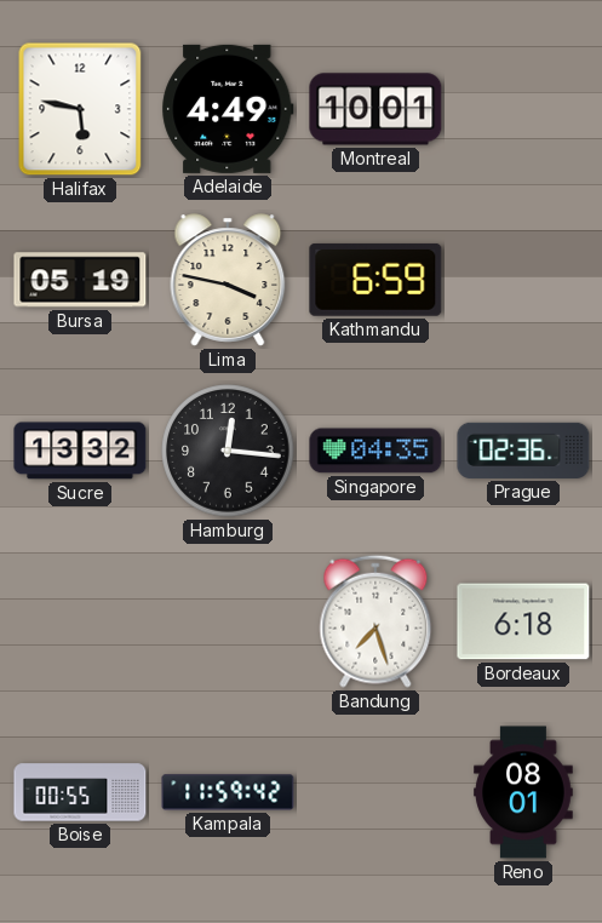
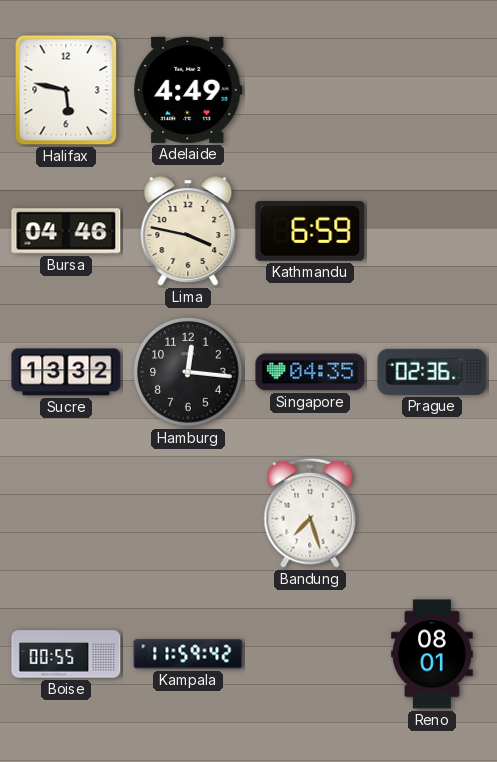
Montreal: 10:01 -> none
Bursa: 05:19 -> 04:46
Bordeaux: 6:18 -> none
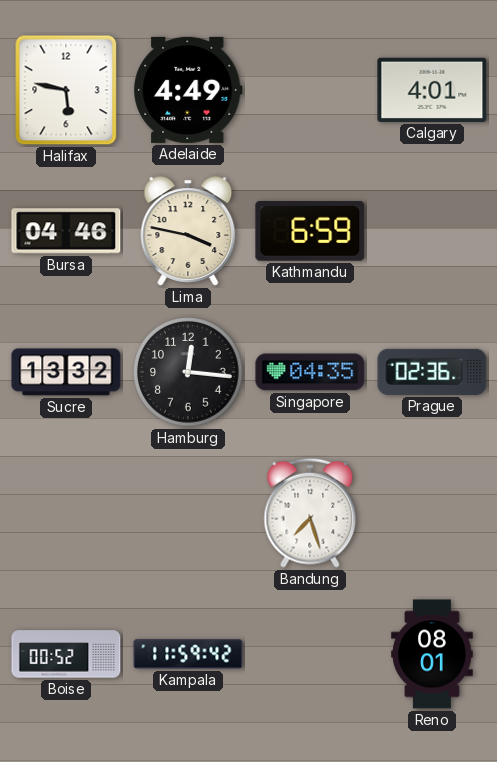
Calgary: none -> 4:01
Boise: 00:55 -> 00:52
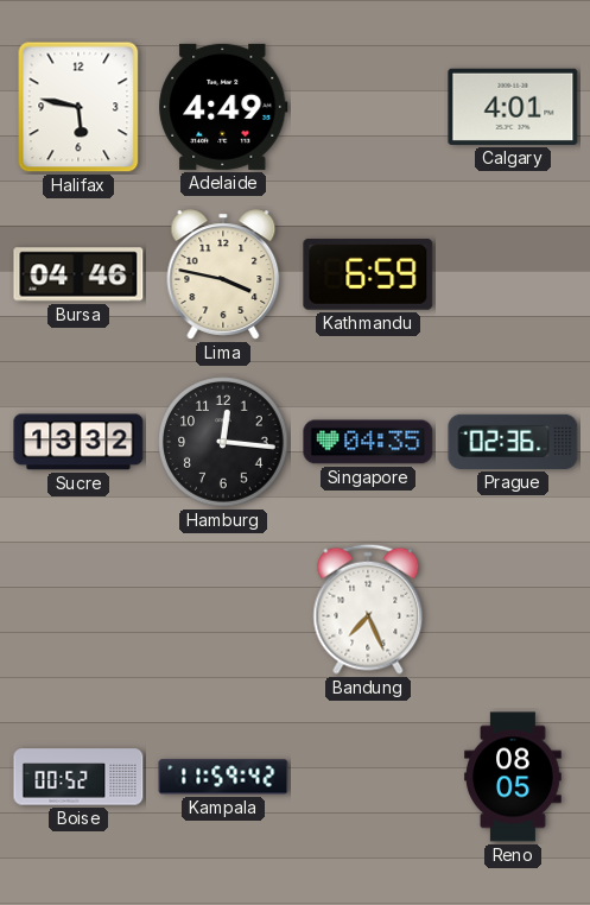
Bandung: 7:27 -> 7:26
Reno: 08:01 -> 08:05
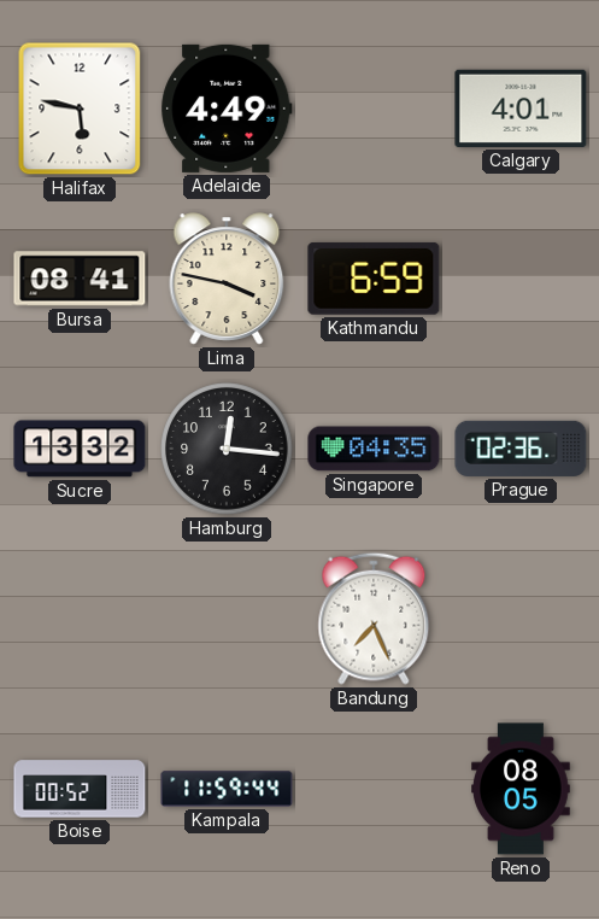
Bursa: 04:46 -> 08:41
Kampala: 11:59:42 -> 11:59:44
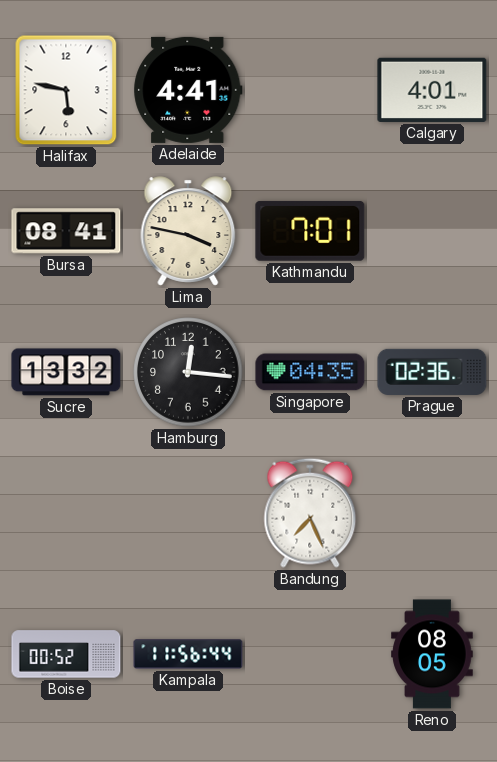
Adelaide: 4:49 -> 4:41
Kathmandu: 6:59 -> 7:01
Kampala: 11:59 -> 11:56
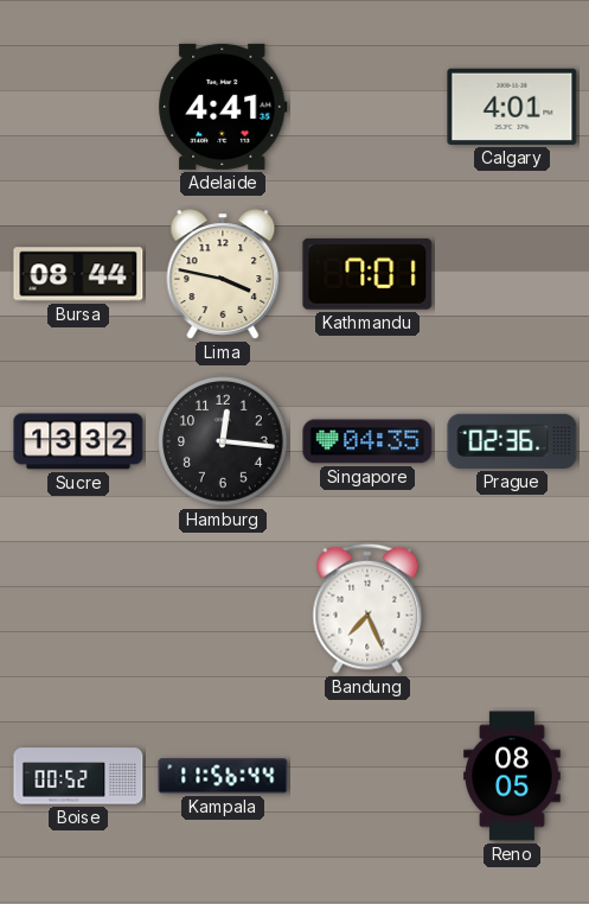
Halifax: 5:47 -> none
Bursa: 08:41 -> 08:44
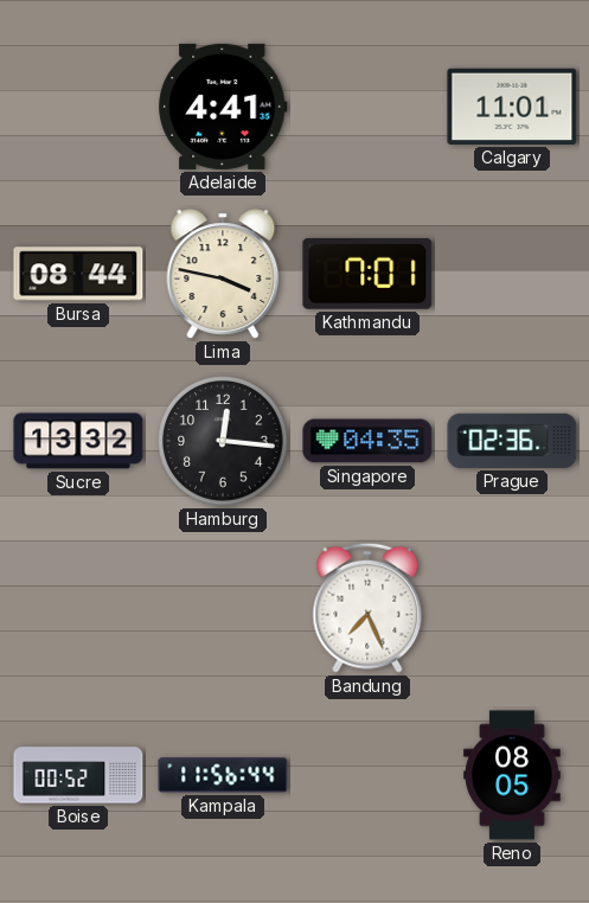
Calgary: 4:01 -> 11:01
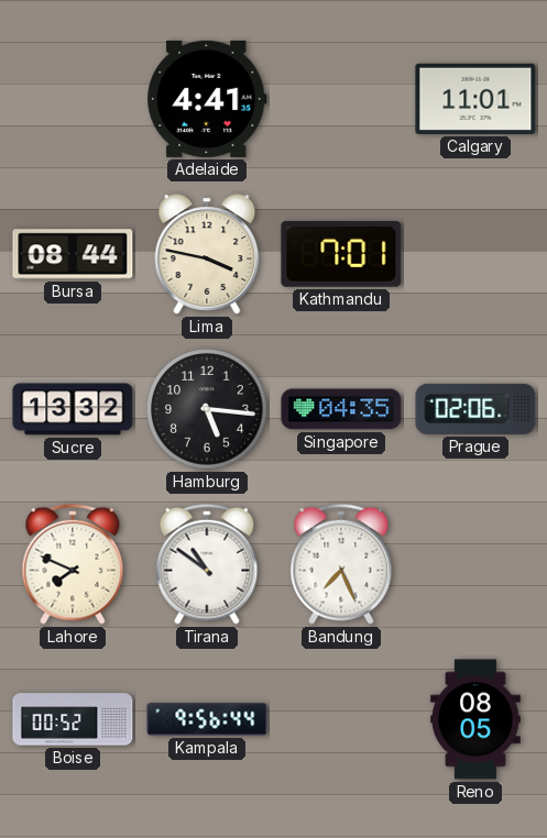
Hamburg: 12:16 -> 5:16
Prague: 02:36 -> 02:06
Lahore: none -> 7:49
Tirana: none -> 10:51
Kampala: 11:56 -> 9:56
